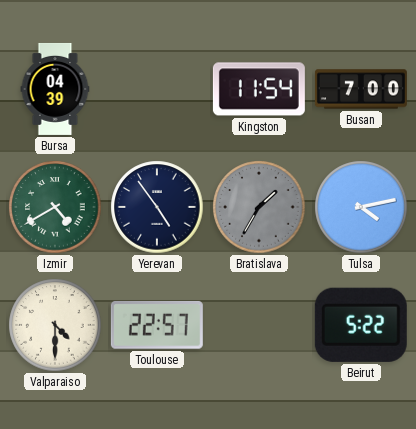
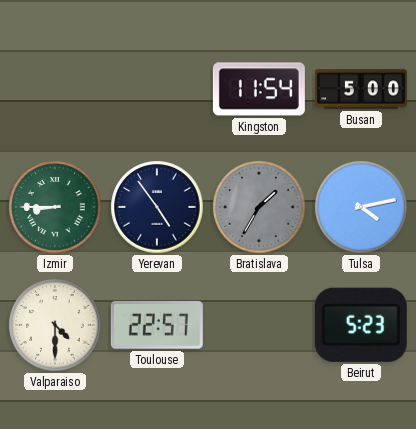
Bursa: 04:39 -> none
Busan: 7:00 -> 5:00
Izmir: 4:40 -> 8:45
Beirut: 5:22 -> 5:23
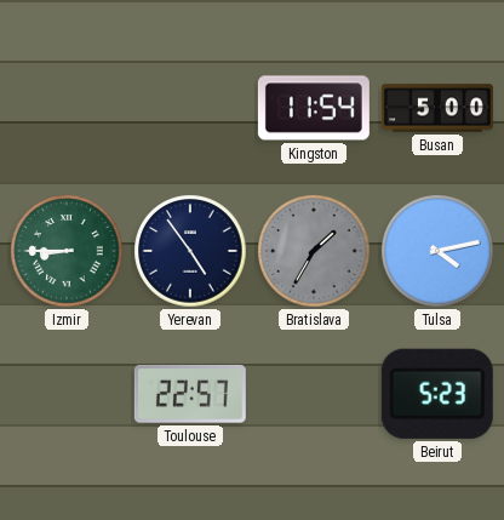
Valparaiso: 4:30 -> none
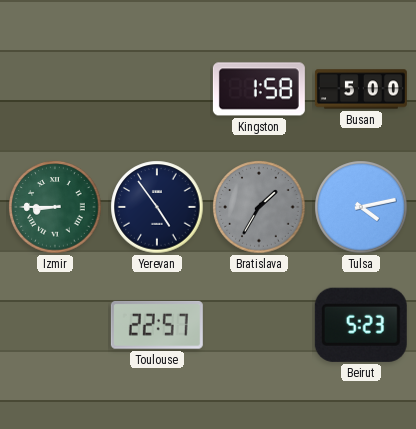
Kingston: 11:54 -> 1:58
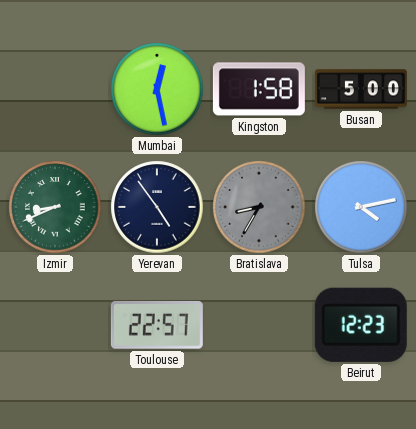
Mumbai: none -> 12:28
Izmir: 8:45 -> 8:41
Bratislava: 1:35 -> 8:35
Beirut: 5:23 -> 12:23
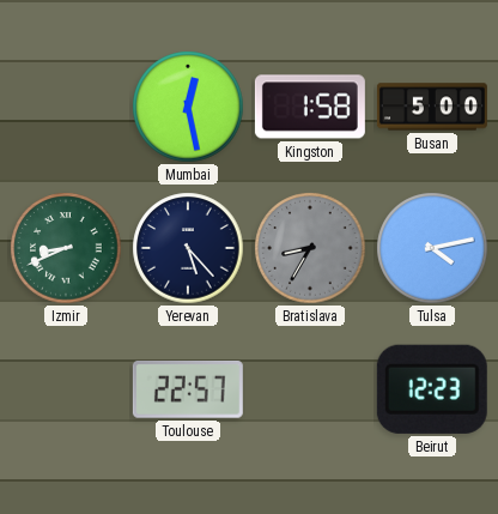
Yerevan: 4:54 -> 5:23
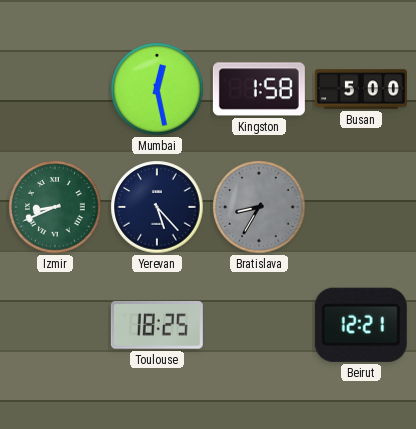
Tulsa: 4:13 -> none
Toulouse: 22:57 -> 18:25
Beirut: 12:23 -> 12:21
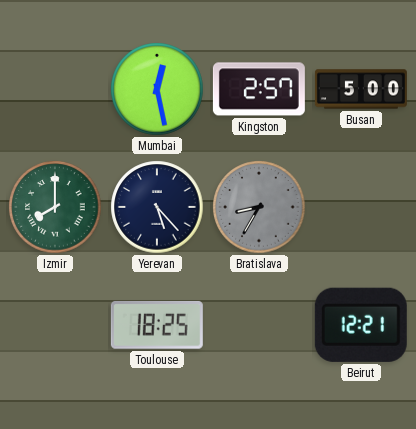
Kingston: 1:58 -> 2:57
Izmir: 8:41 -> 8:00
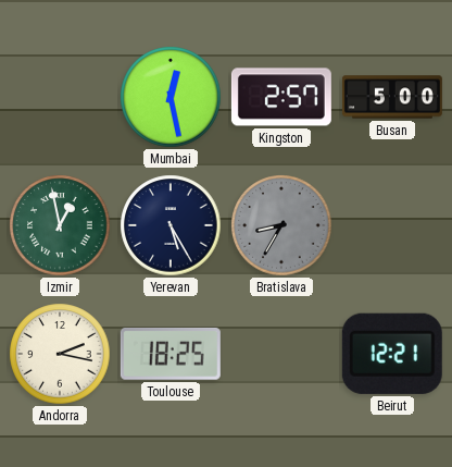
Izmir: 8:00 -> 12:58
Yerevan: 5:23 -> 5:25
Andorra: none -> 2:17
